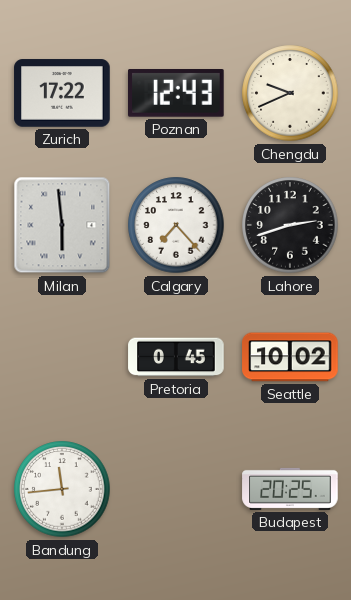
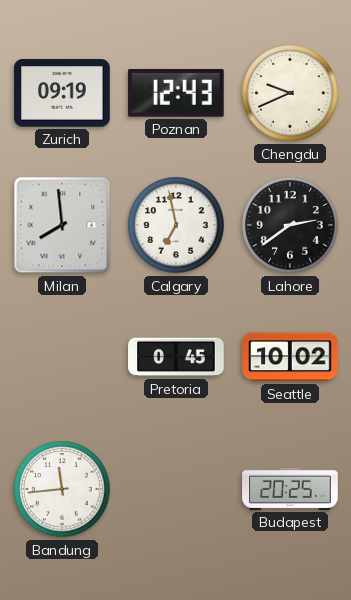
Zurich: 17:22 -> 09:19
Milan: 5:59 -> 7:59
Calgary: 7:23 -> 6:58
Lahore: 2:42 -> 2:39
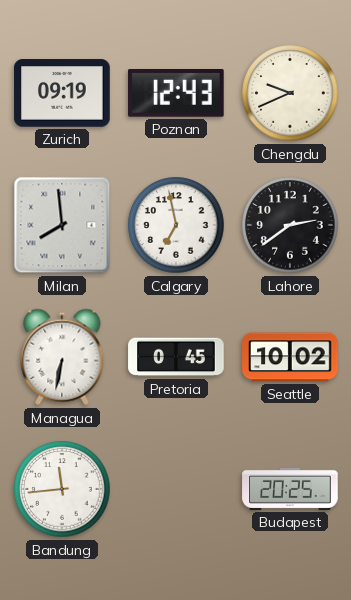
Managua: none -> 6:32
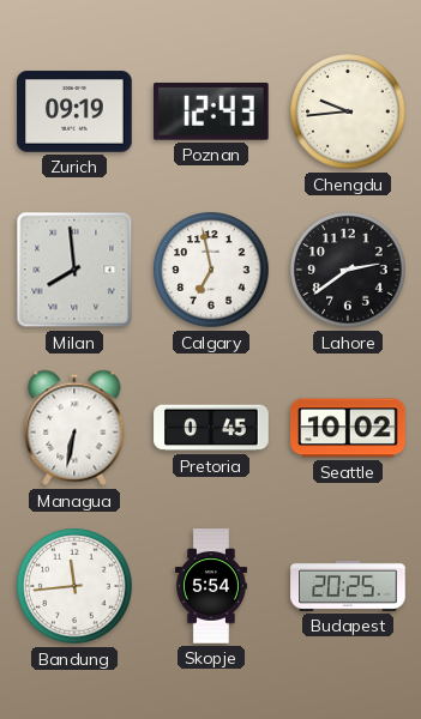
Chengdu: 9:41 -> 9:44
Skopje: none -> 5:54
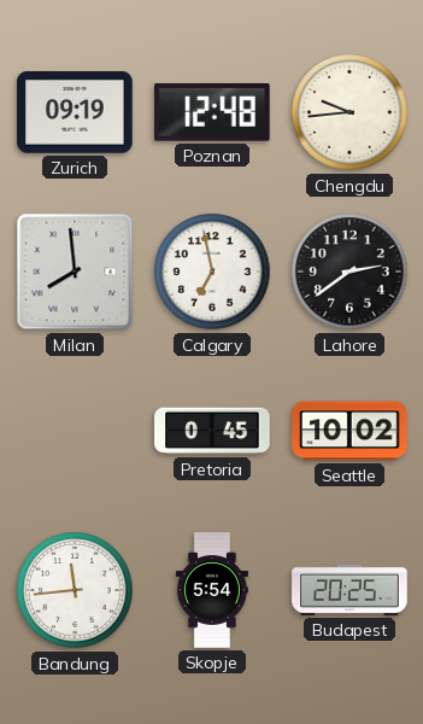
Poznan: 12:43 -> 12:48
Managua: 6:32 -> none
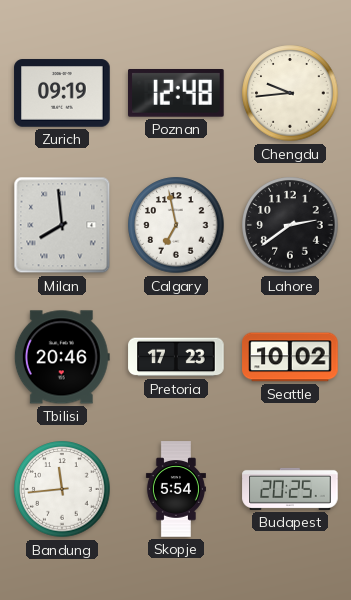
Tbilisi: none -> 20:46
Pretoria: 0:45 -> 17:23
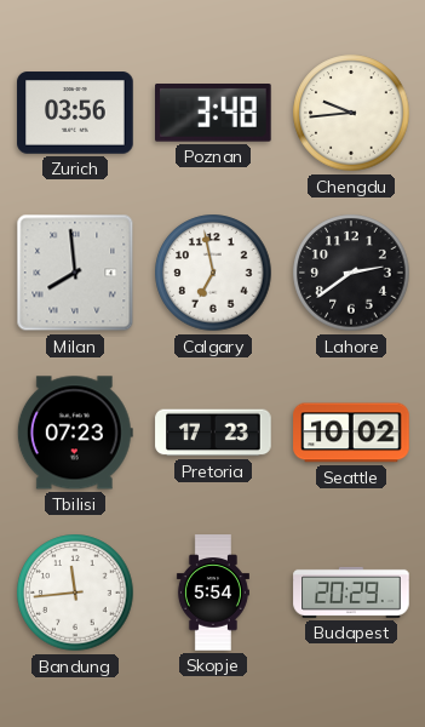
Zurich: 09:19 -> 03:56
Poznan: 12:48 -> 3:48
Tbilisi: 20:46 -> 07:23
Budapest: 20:25 -> 20:29
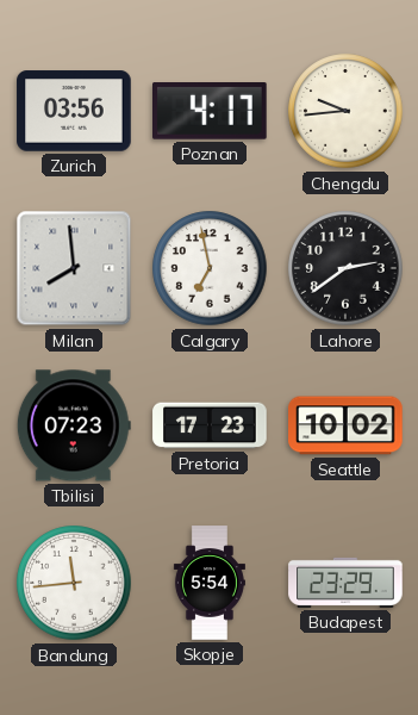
Poznan: 3:48 -> 4:17
Budapest: 20:29 -> 23:29
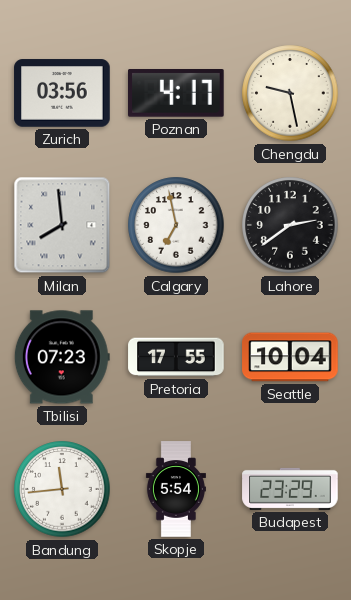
Chengdu: 9:44 -> 9:28
Pretoria: 17:23 -> 17:55
Seattle: 10:02 -> 10:04
